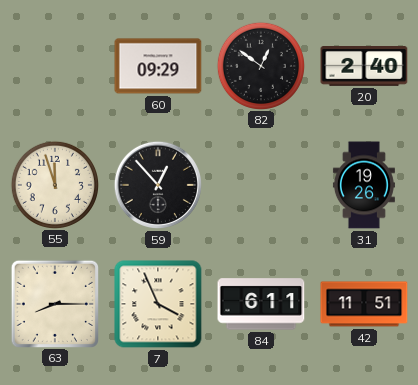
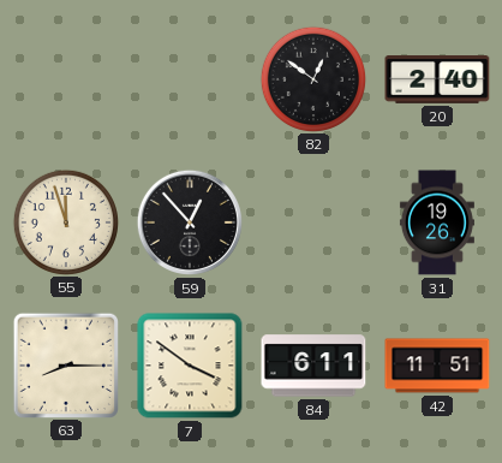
60: 09:29 -> none
7: 3:56 -> 3:51
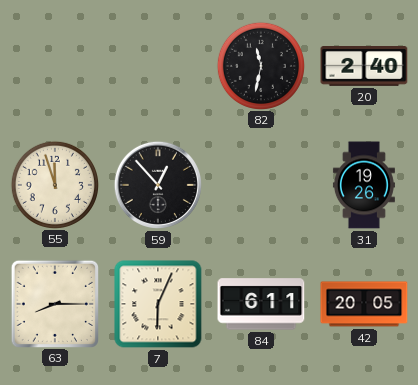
82: 12:51 -> 11:32
7: 3:51 -> 6:04
42: 11:51 -> 20:05
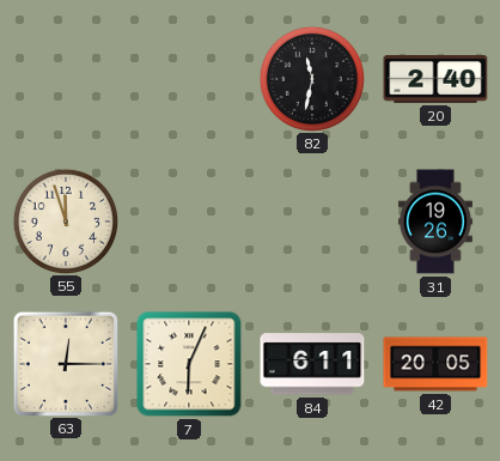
59: 12:53 -> none
63: 8:15 -> 12:15
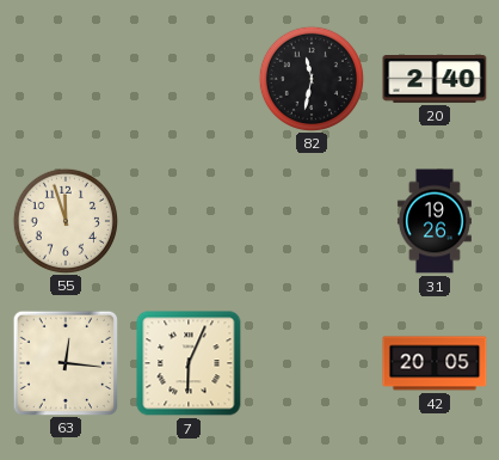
63: 12:15 -> 12:16
84: 6:11 -> none
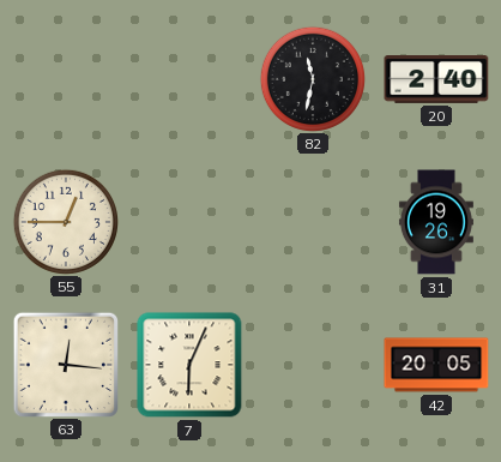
55: 11:57 -> 12:45
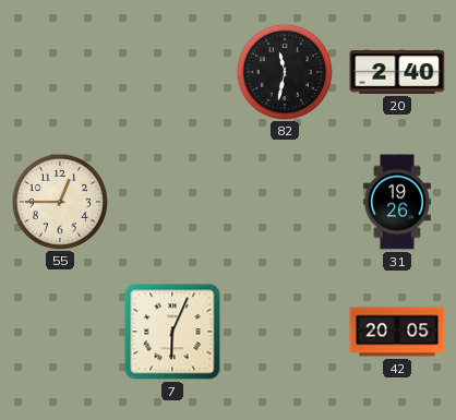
63: 12:16 -> none
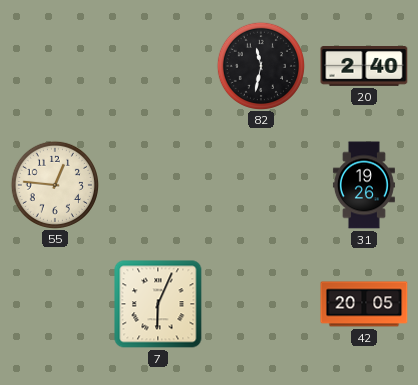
55: 12:45 -> 12:46
